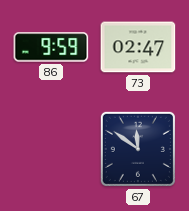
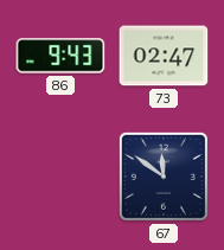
86: 9:59 -> 9:43
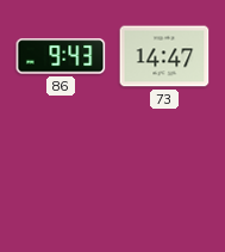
73: 02:47 -> 14:47
67: 11:51 -> none
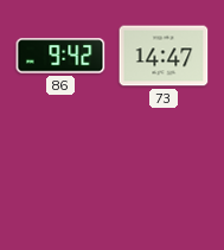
86: 9:43 -> 9:42
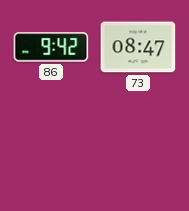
73: 14:47 -> 08:47
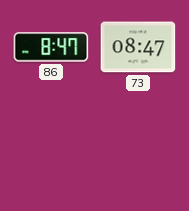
86: 9:42 -> 8:47
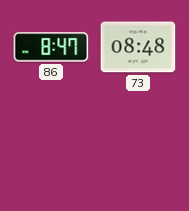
73: 08:47 -> 08:48
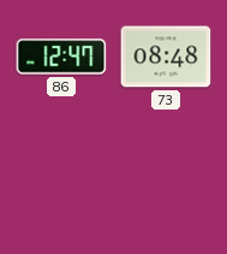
86: 8:47 -> 12:47
